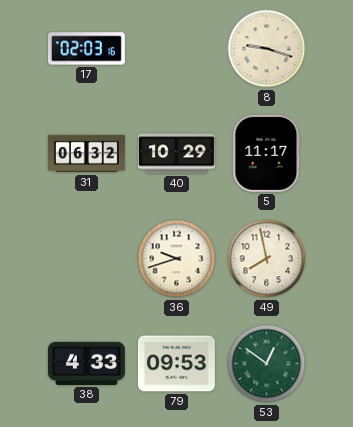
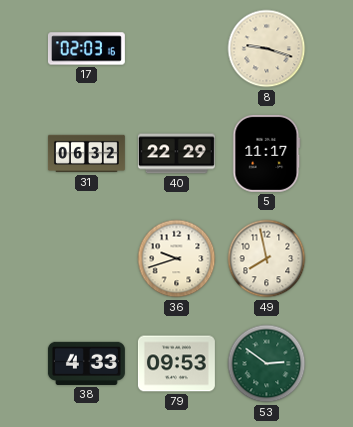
40: 10:29 -> 22:29
53: 12:51 -> 2:51
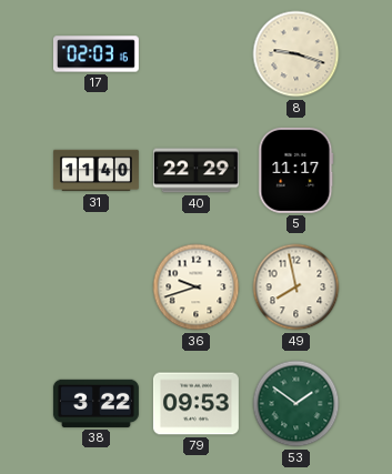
31: 06:32 -> 11:40
38: 4:33 -> 3:22
53: 2:51 -> 1:51
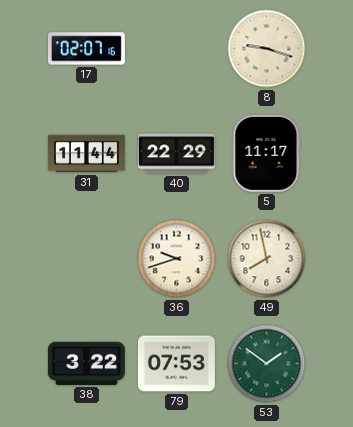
17: 02:03 -> 02:07
31: 11:40 -> 11:44
79: 09:53 -> 07:53
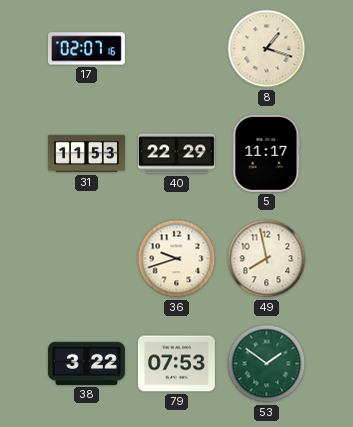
8: 9:18 -> 1:18
31: 11:44 -> 11:53
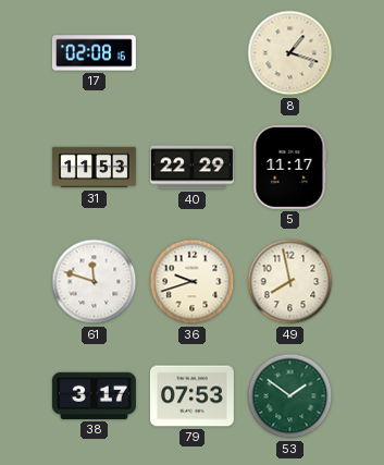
17: 02:07 -> 02:08
61: none -> 11:48
38: 3:22 -> 3:17
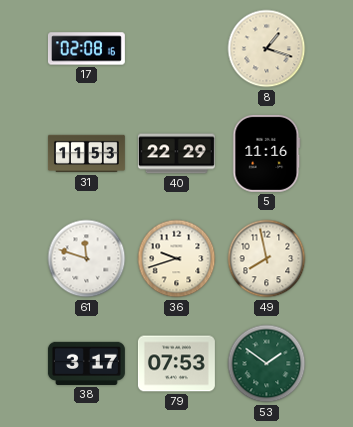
5: 11:17 -> 11:16
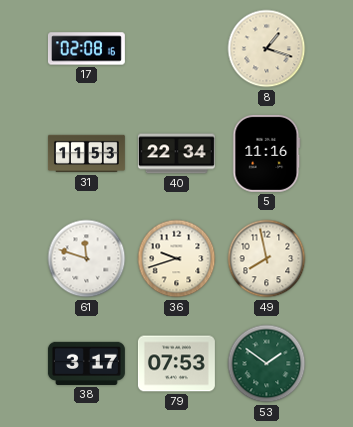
40: 22:29 -> 22:34
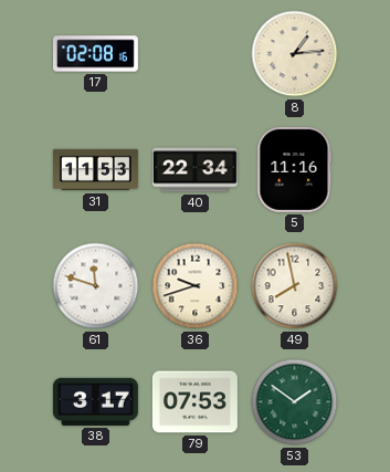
8: 1:18 -> 1:14
